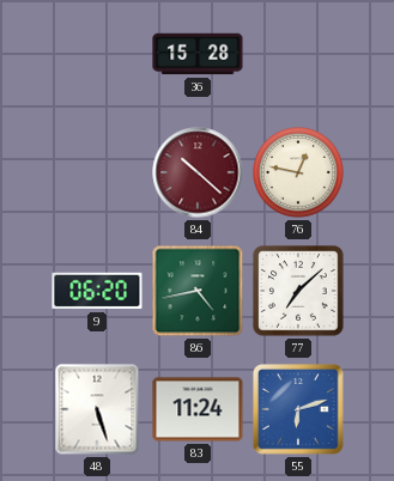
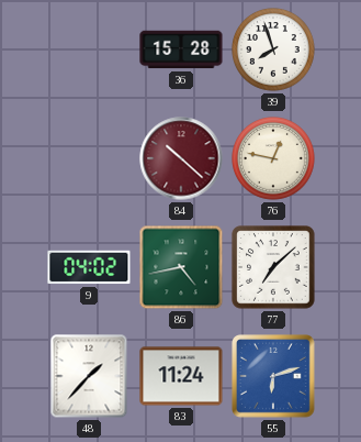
39: none -> 7:57
9: 06:20 -> 04:02
48: 5:27 -> 1:37
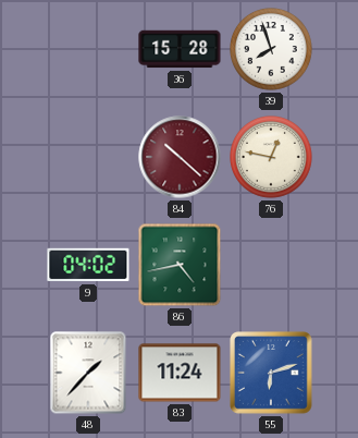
77: 7:08 -> none
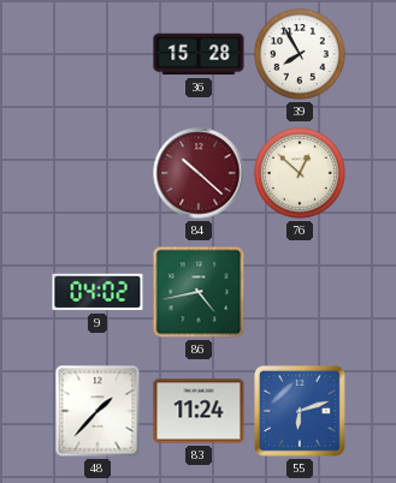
39: 7:57 -> 7:55
76: 12:47 -> 12:52
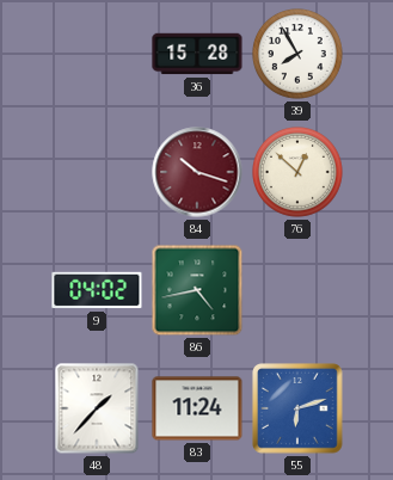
84: 10:22 -> 10:18
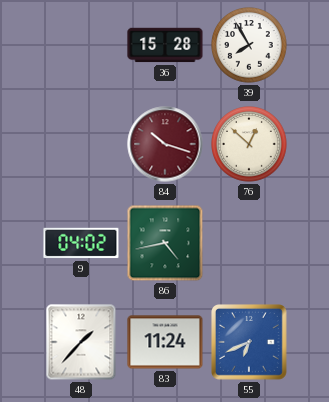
55: 6:12 -> 6:41
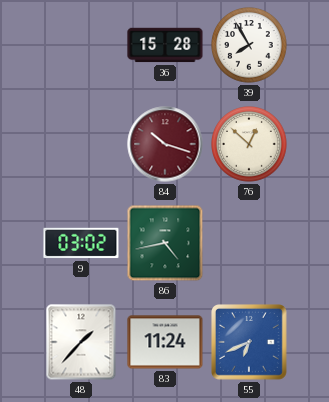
9: 04:02 -> 03:02
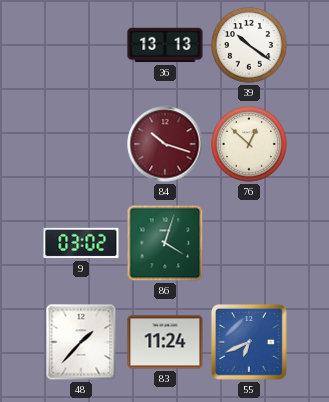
36: 15:28 -> 13:13
39: 7:55 -> 10:21
86: 4:43 -> 4:03
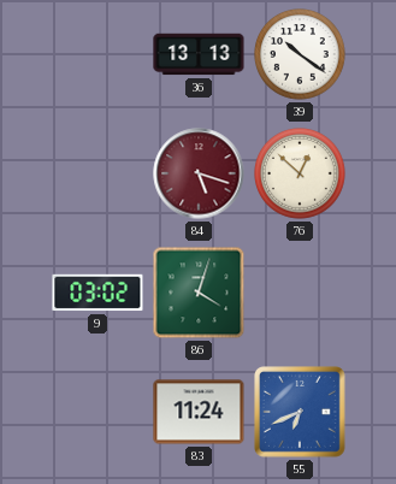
84: 10:18 -> 5:18
48: 1:37 -> none
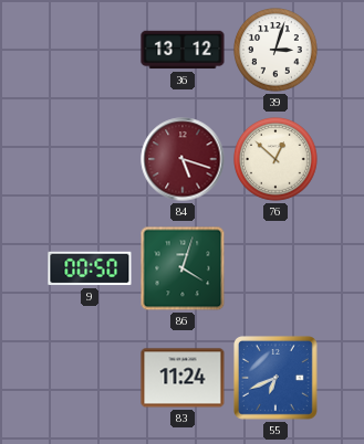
36: 13:13 -> 13:12
39: 10:21 -> 3:03
9: 03:02 -> 00:50
